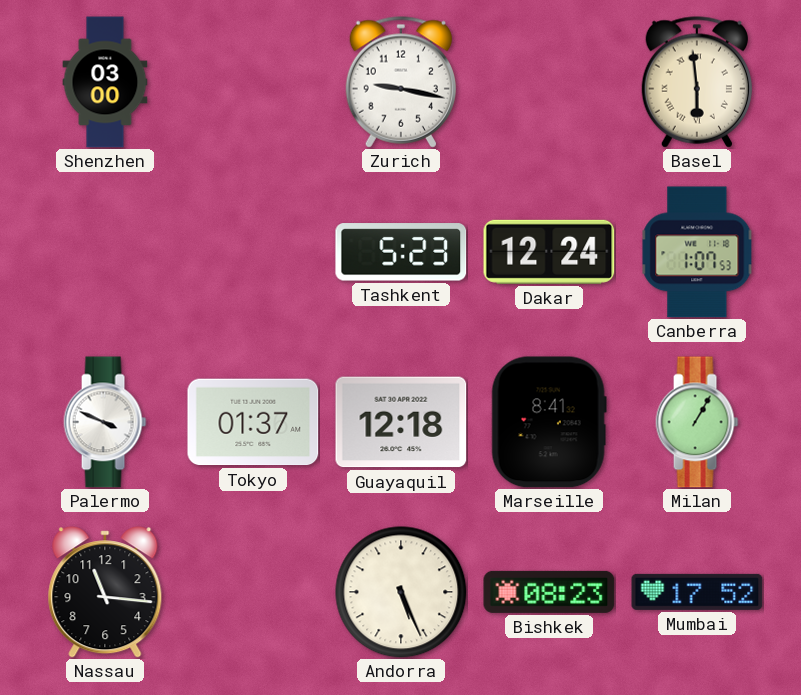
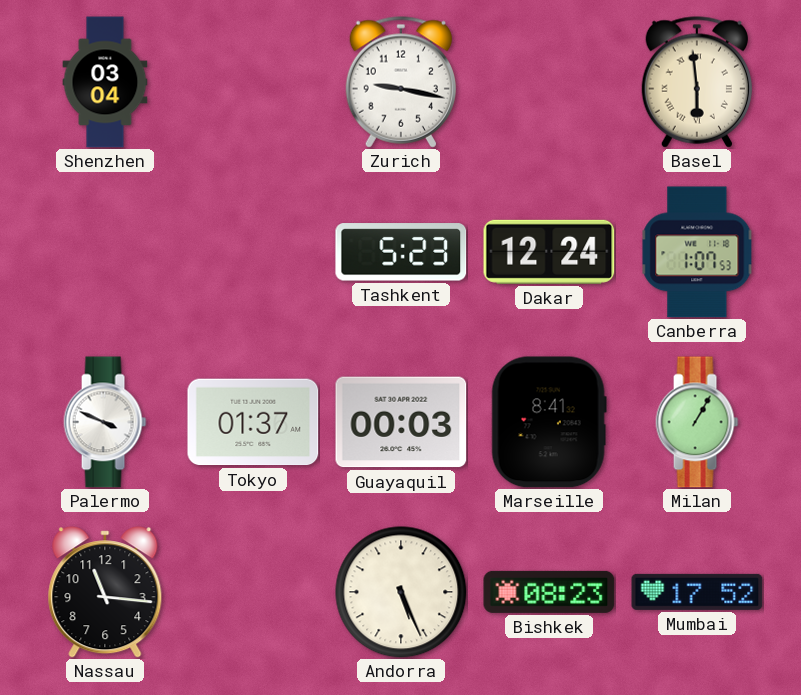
Shenzhen: 03:00 -> 03:04
Guayaquil: 12:18 -> 00:03
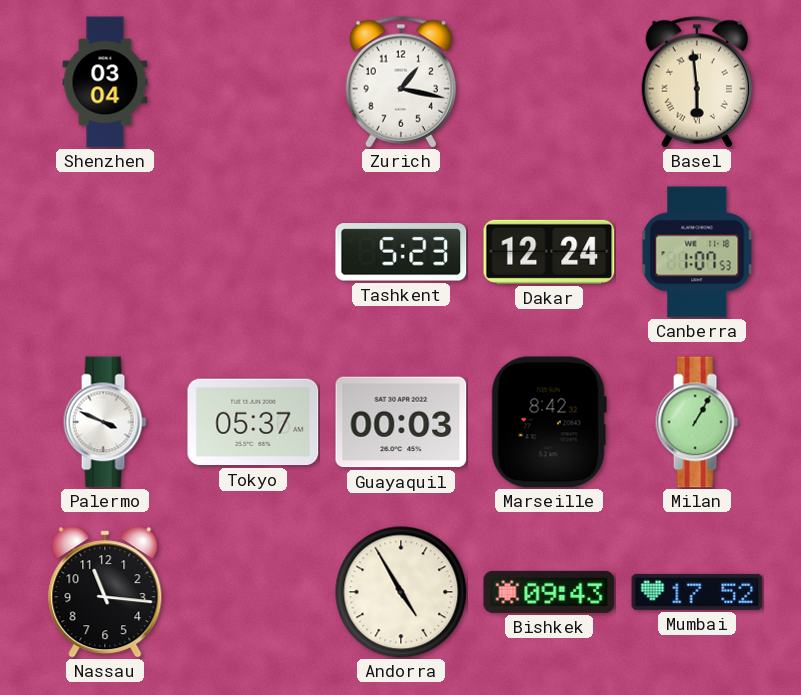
Zurich: 9:17 -> 1:17
Tokyo: 01:37 -> 05:37
Marseille: 8:41 -> 8:42
Andorra: 5:26 -> 4:55
Bishkek: 08:23 -> 09:43
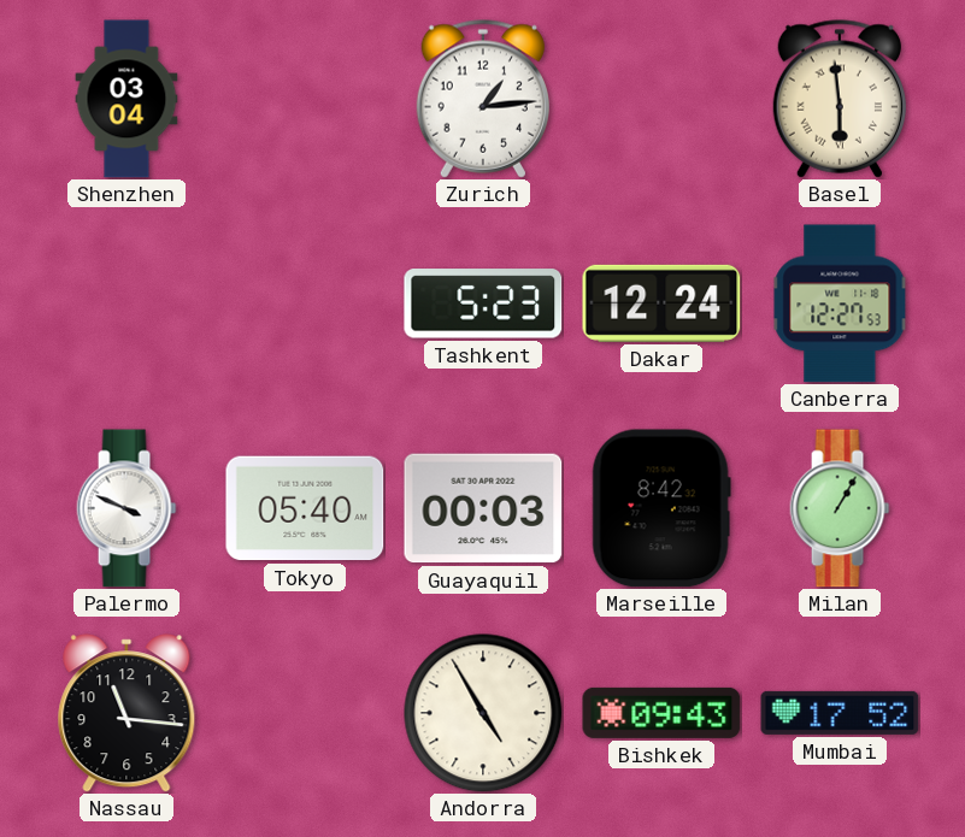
Zurich: 1:17 -> 1:14
Canberra: 1:07 -> 12:27
Tokyo: 05:37 -> 05:40
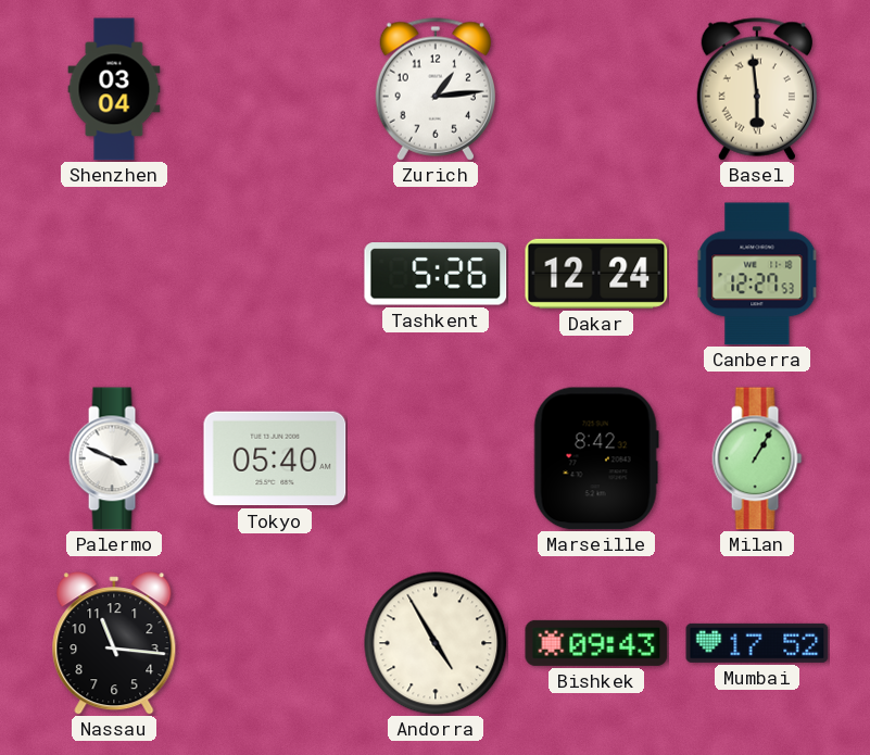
Tashkent: 5:23 -> 5:26
Guayaquil: 00:03 -> none
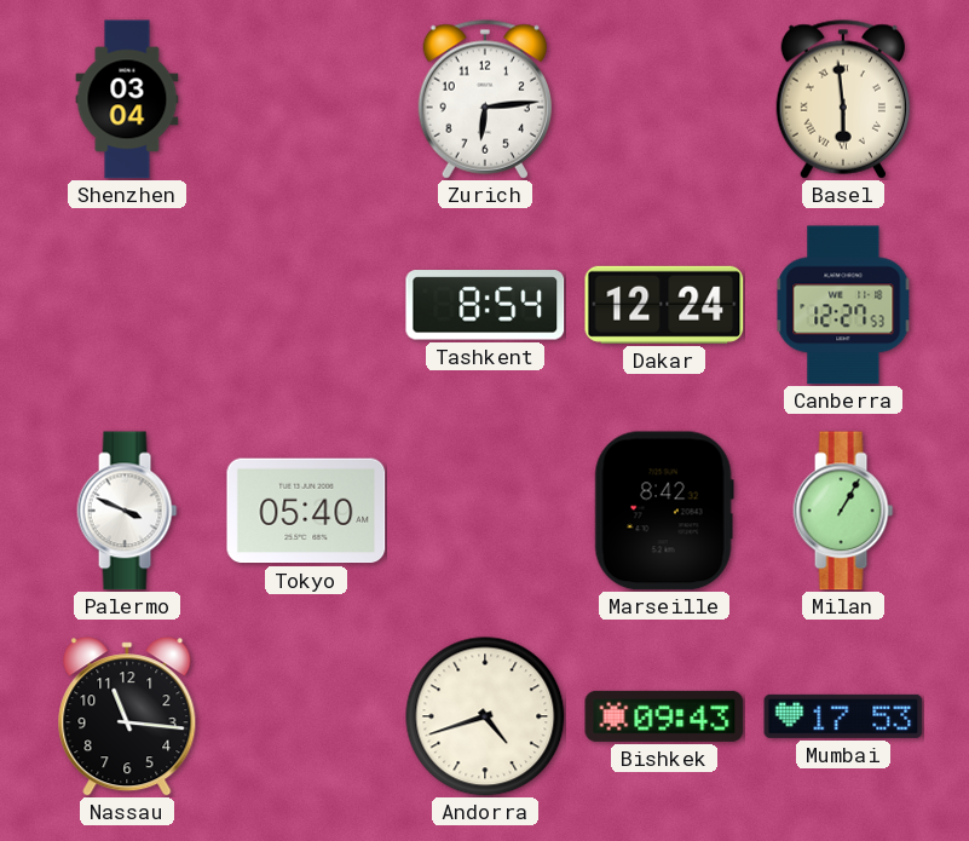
Zurich: 1:14 -> 6:14
Tashkent: 5:26 -> 8:54
Andorra: 4:55 -> 4:42
Mumbai: 17:52 -> 17:53
